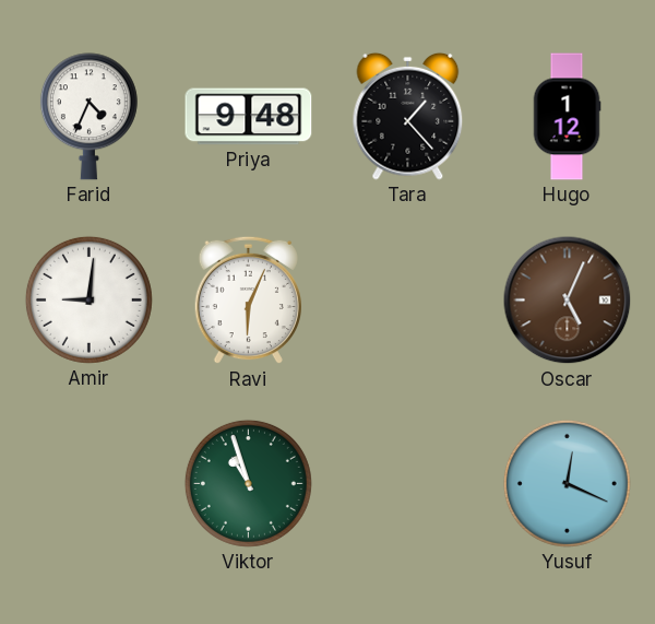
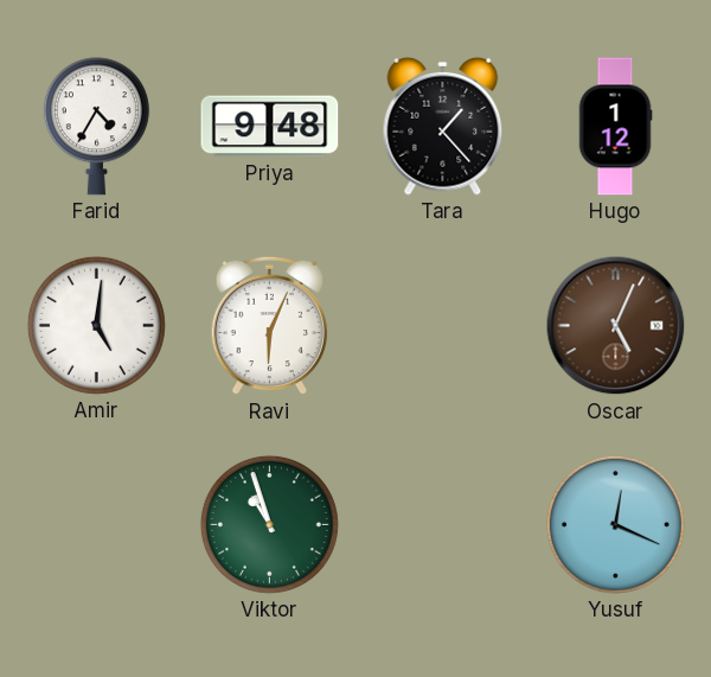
Farid: 4:34 -> 4:35
Amir: 9:01 -> 5:01
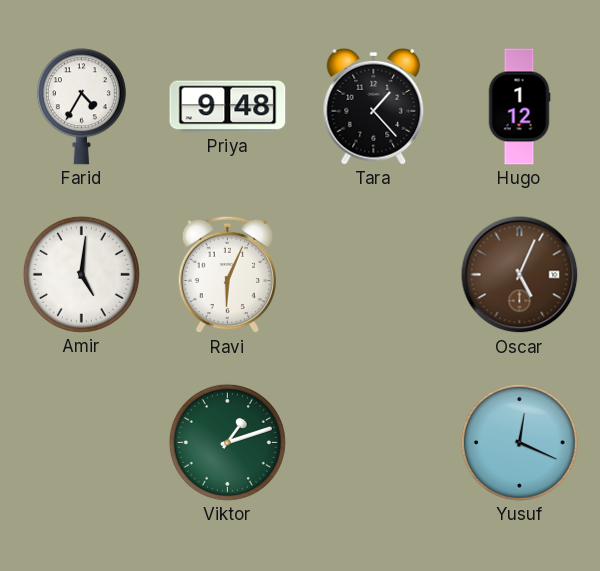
Viktor: 10:57 -> 1:12
